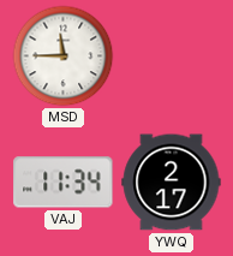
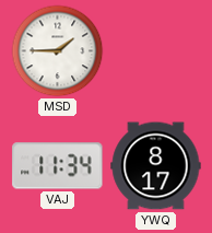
MSD: 11:45 -> 1:45
YWQ: 2:17 -> 8:17
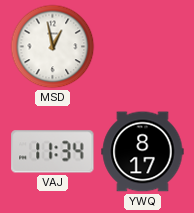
MSD: 1:45 -> 12:58
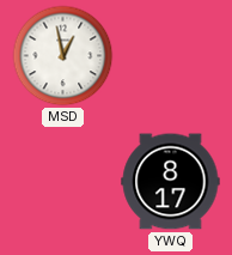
VAJ: 11:34 -> none
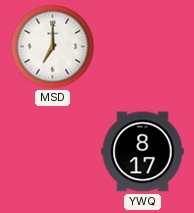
MSD: 12:58 -> 7:00
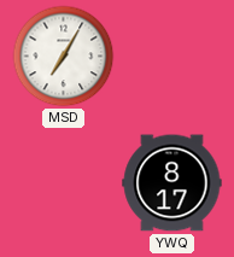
MSD: 7:00 -> 7:05
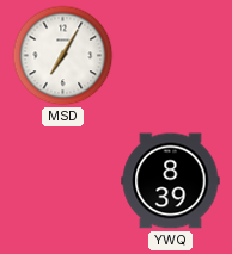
YWQ: 8:17 -> 8:39
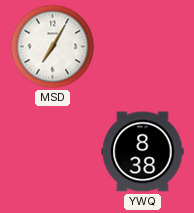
YWQ: 8:39 -> 8:38
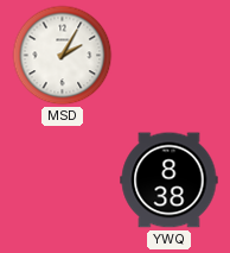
MSD: 7:05 -> 2:05
